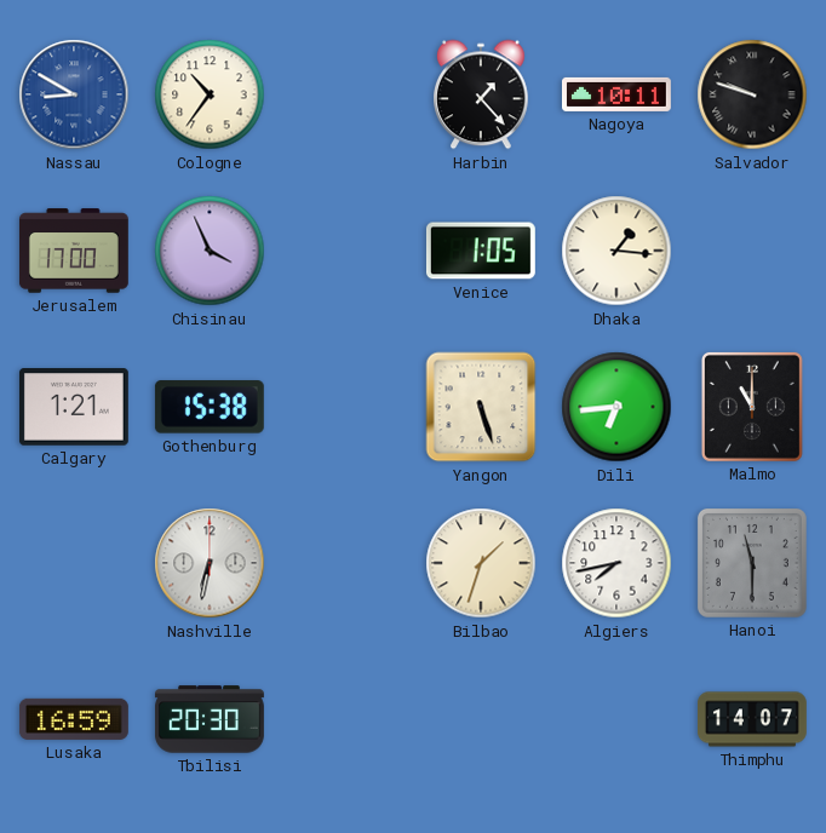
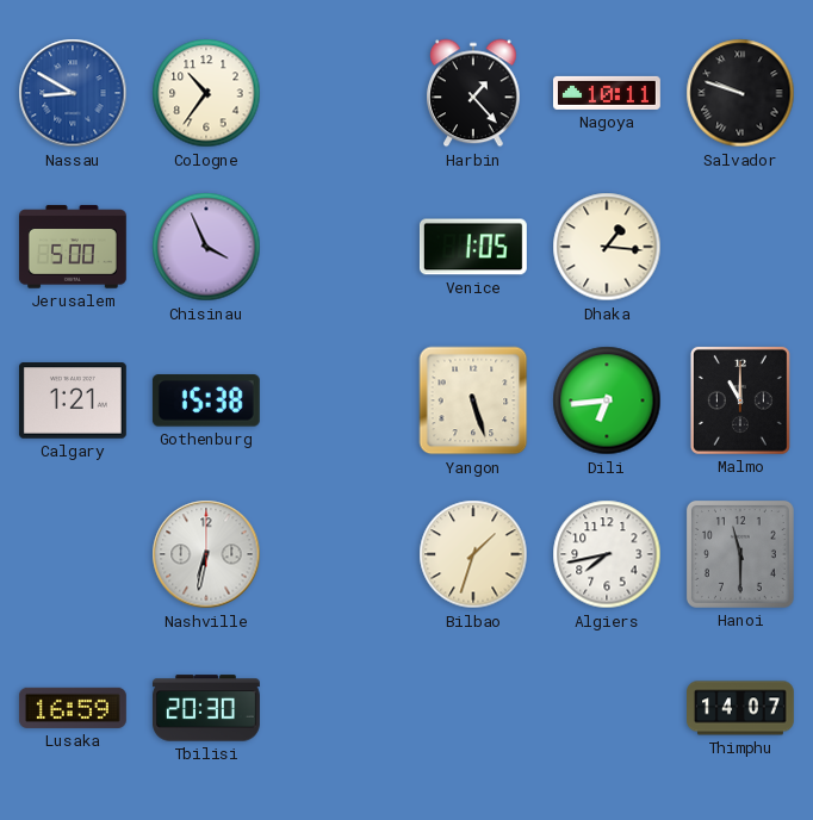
Jerusalem: 17:00 -> 5:00
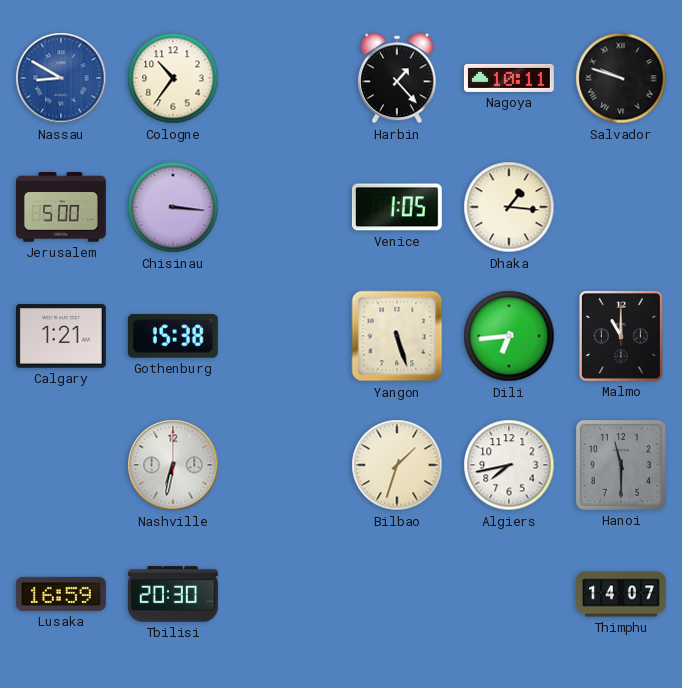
Chisinau: 3:56 -> 3:16
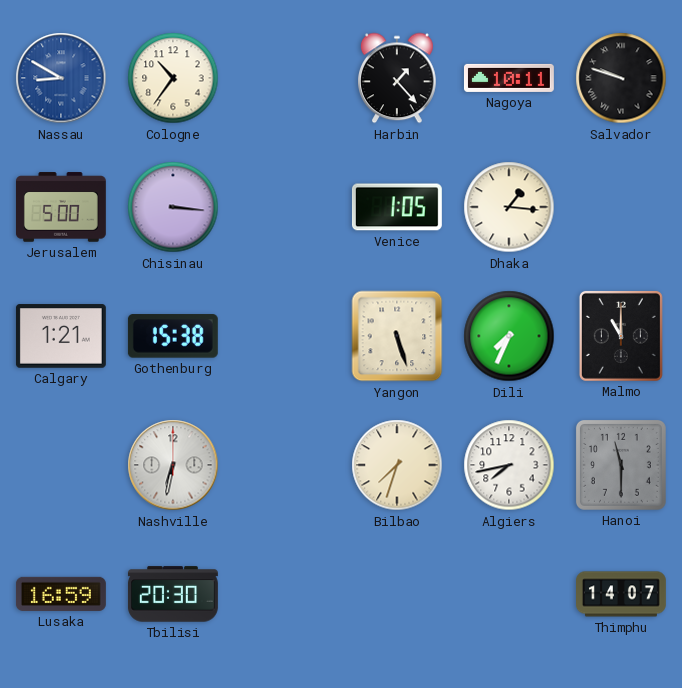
Dili: 6:44 -> 7:34
Bilbao: 1:33 -> 7:33
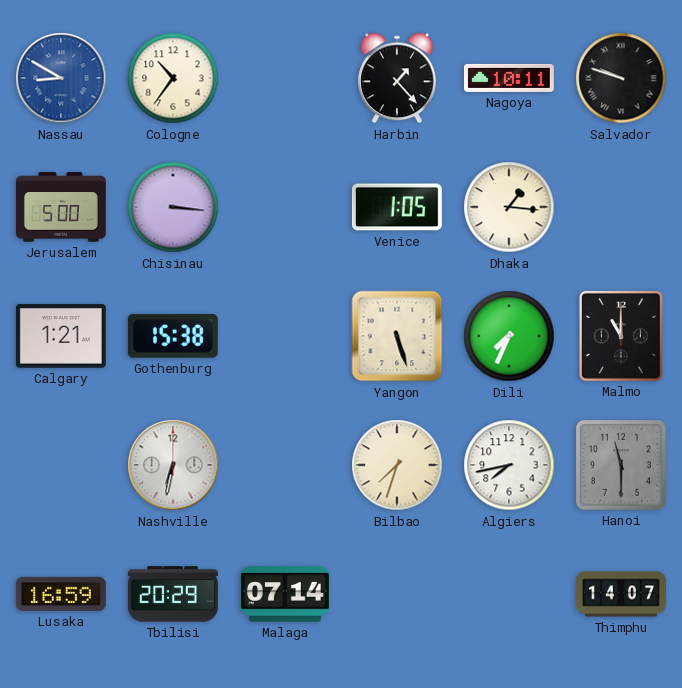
Tbilisi: 20:30 -> 20:29
Malaga: none -> 07:14
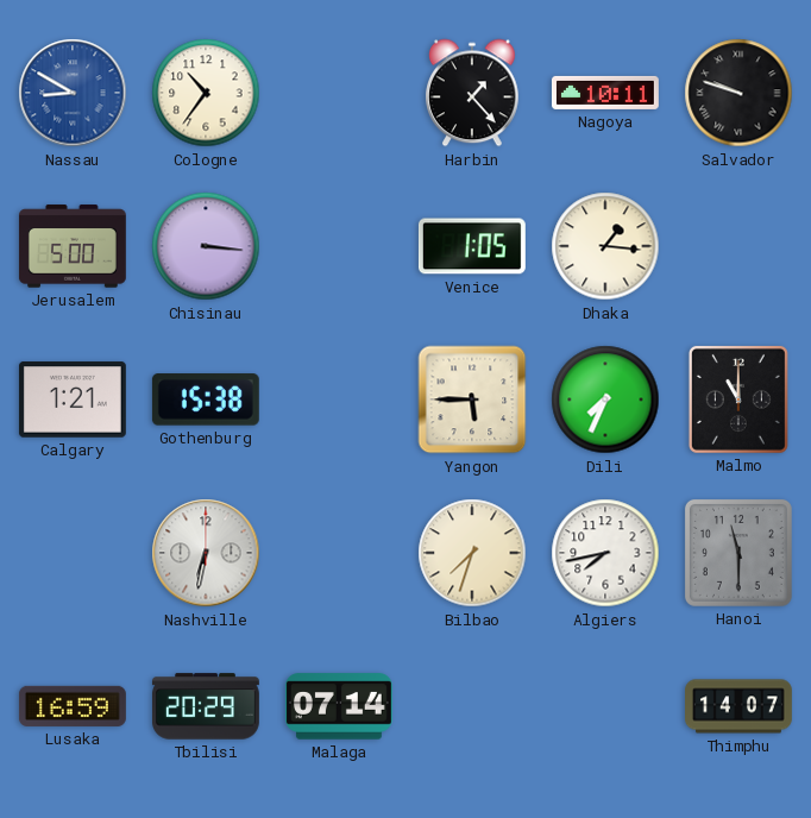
Yangon: 5:27 -> 5:45
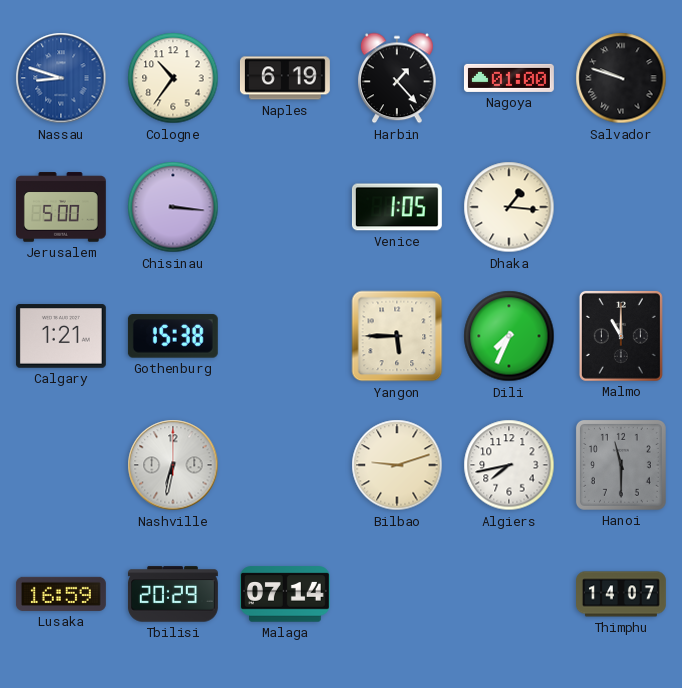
Nassau: 8:50 -> 8:48
Naples: none -> 6:19
Nagoya: 10:11 -> 01:00
Bilbao: 7:33 -> 9:12
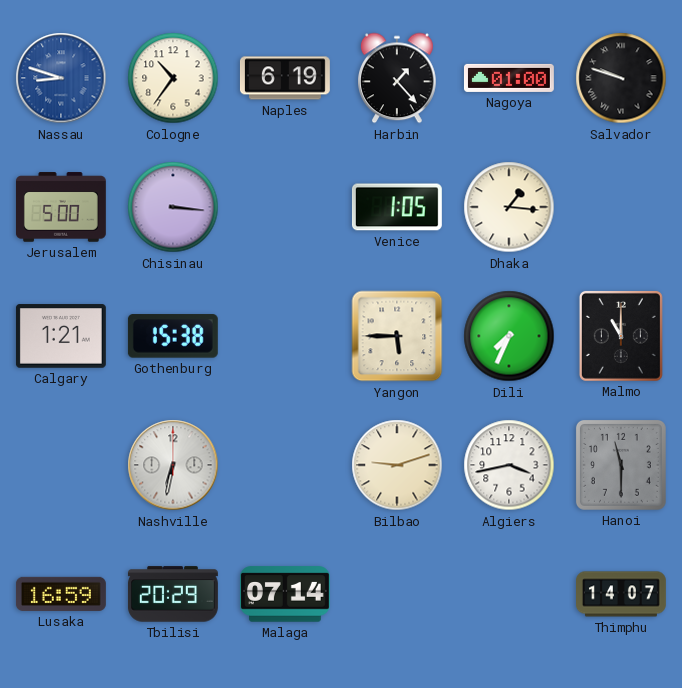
Algiers: 7:43 -> 3:43
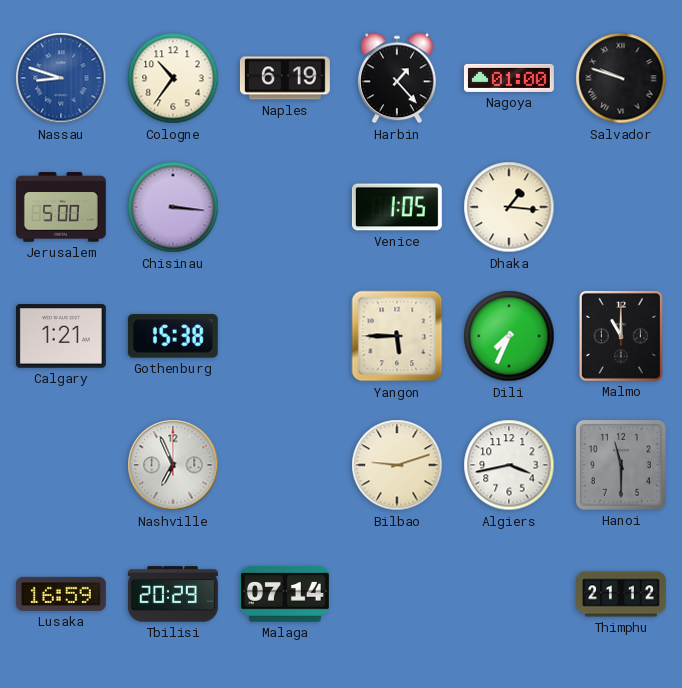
Nashville: 6:32 -> 6:56
Thimphu: 14:07 -> 21:12
